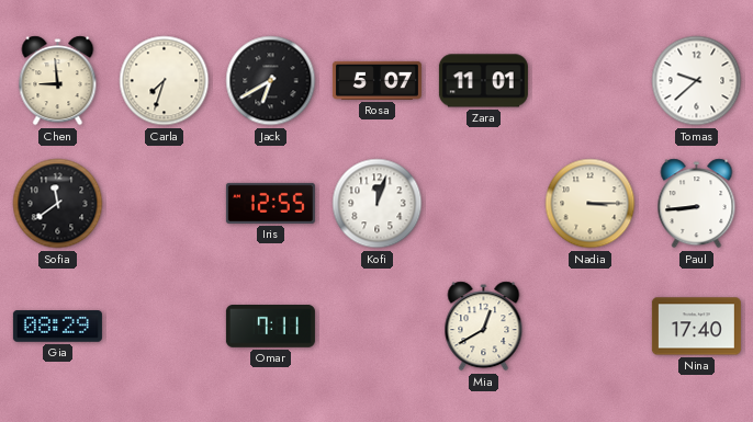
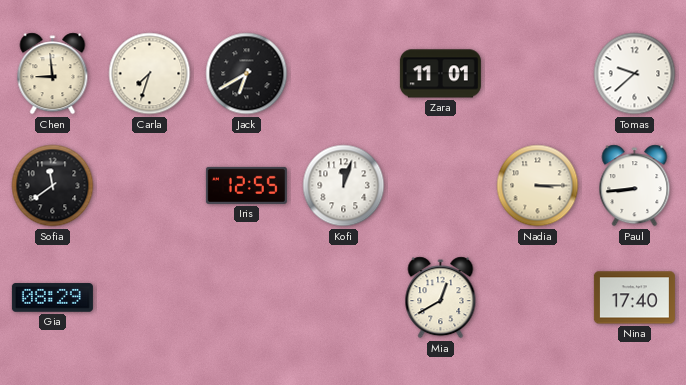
Rosa: 5:07 -> none
Omar: 7:11 -> none
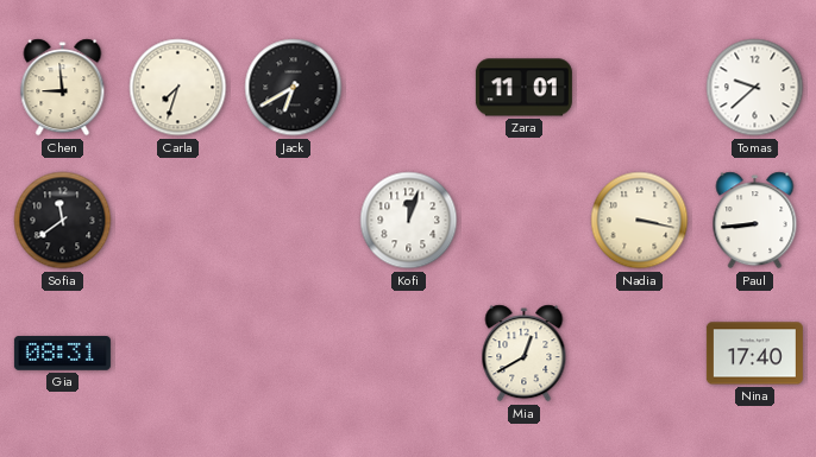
Iris: 12:55 -> none
Nadia: 3:15 -> 3:17
Gia: 08:29 -> 08:31
